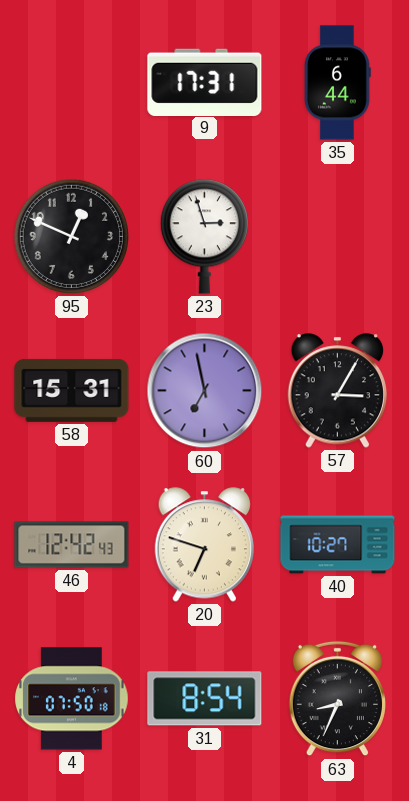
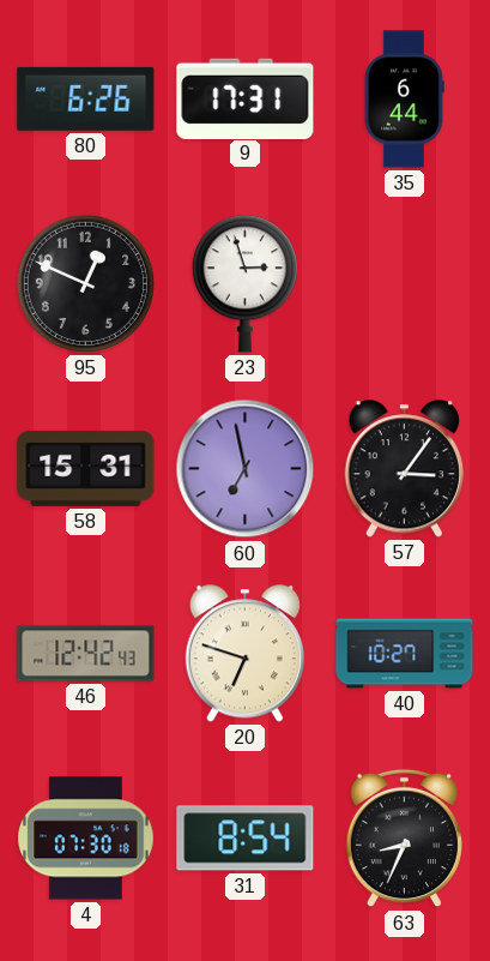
80: none -> 6:26
57: 3:05 -> 3:06
4: 07:50 -> 07:30
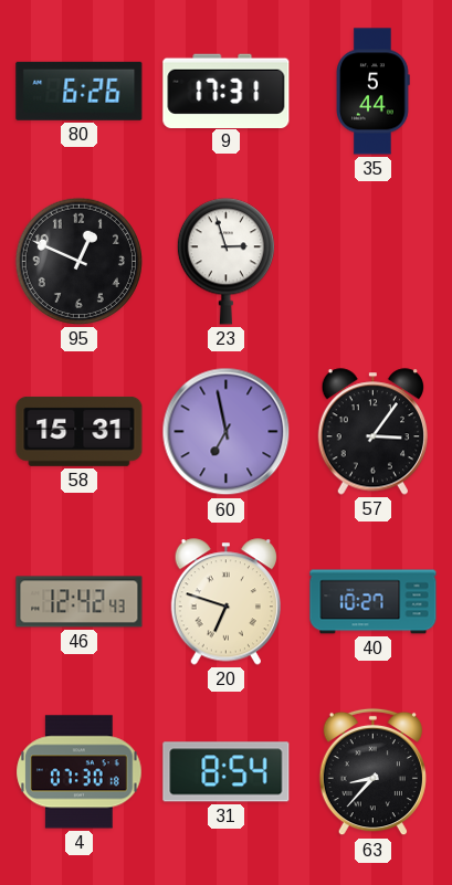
35: 6:44 -> 5:44
63: 8:34 -> 8:37
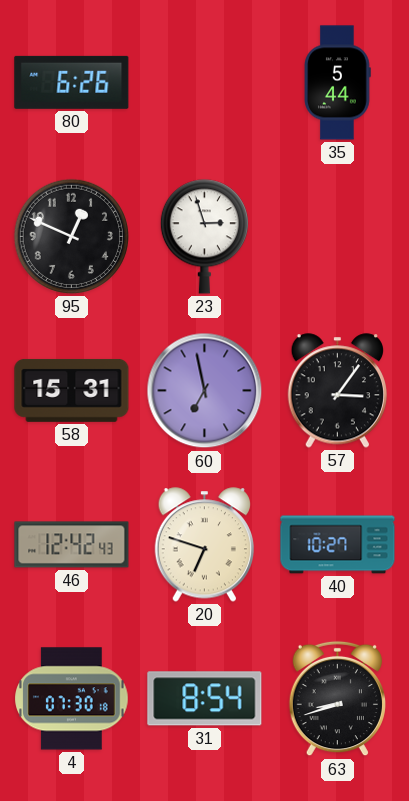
9: 17:31 -> none
63: 8:37 -> 8:42
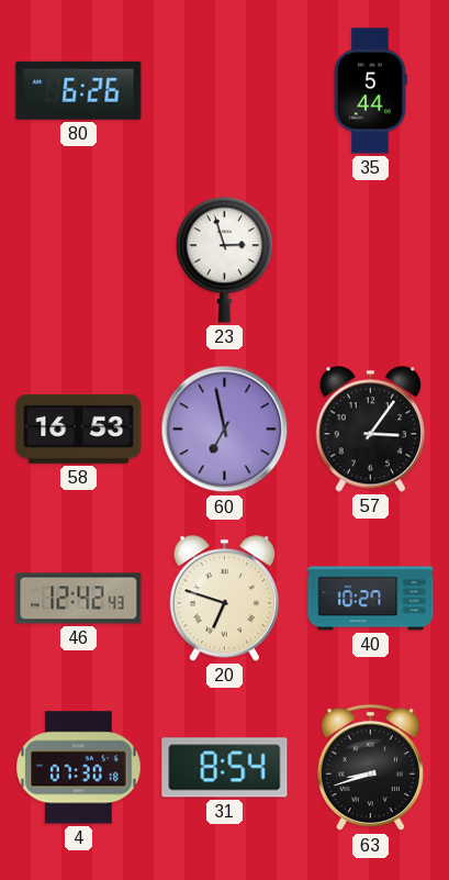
95: 12:49 -> none
58: 15:31 -> 16:53
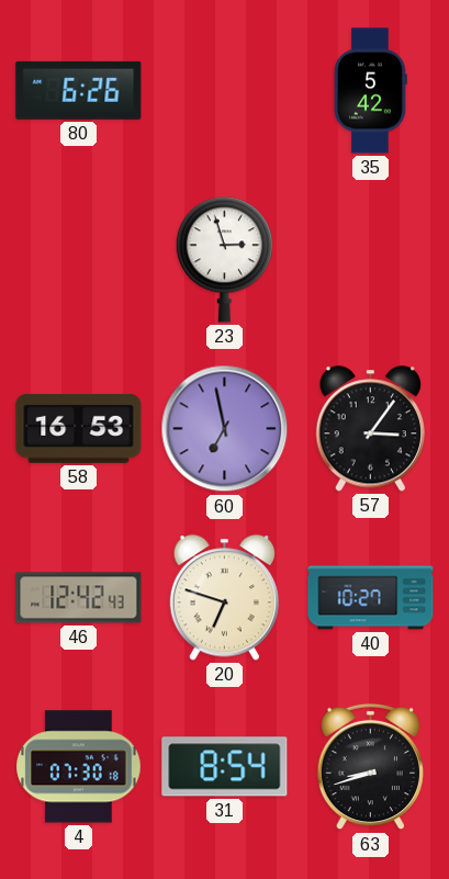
35: 5:44 -> 5:42
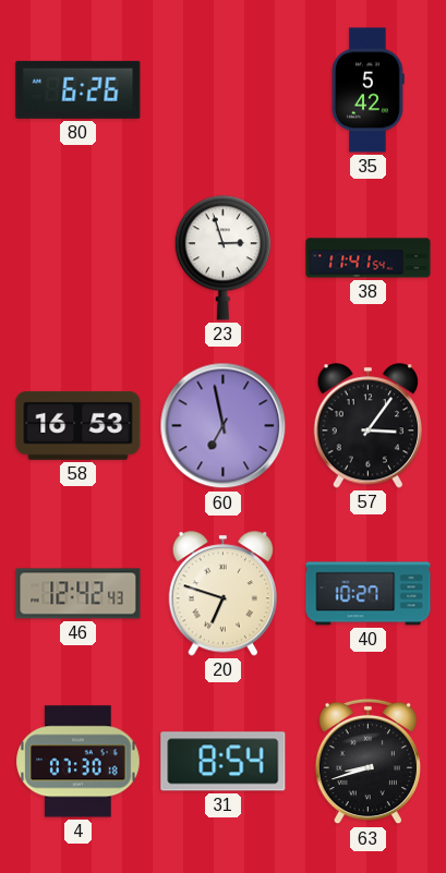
38: none -> 11:41
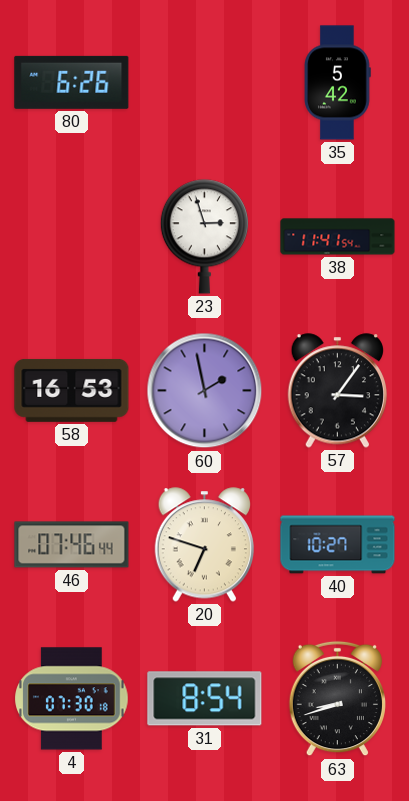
60: 6:58 -> 1:58
46: 12:42 -> 07:46
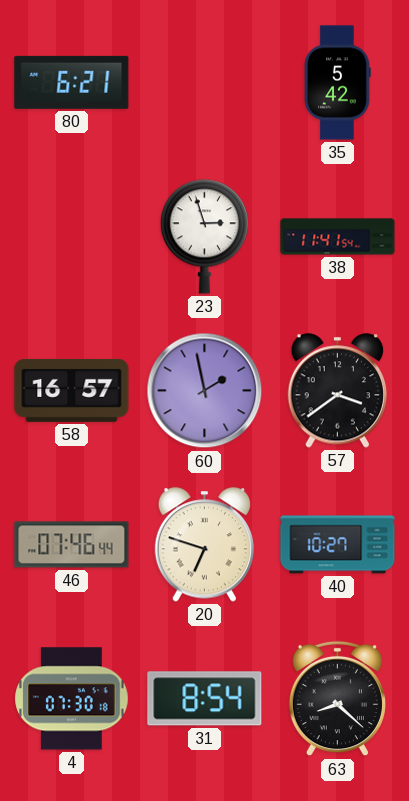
80: 6:26 -> 6:21
58: 16:53 -> 16:57
57: 3:06 -> 3:39
63: 8:42 -> 8:22
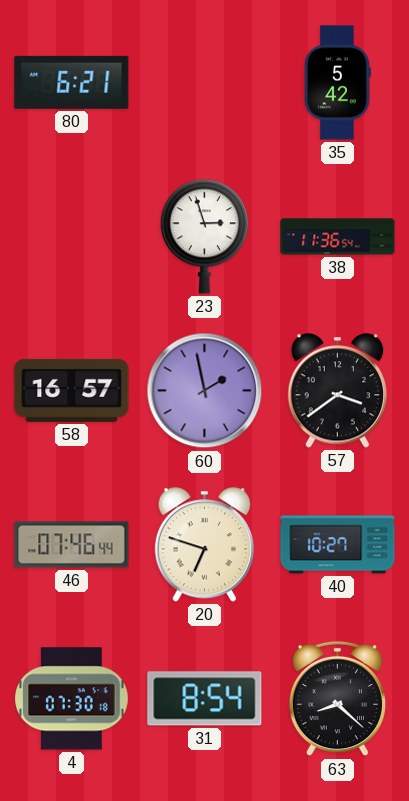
38: 11:41 -> 11:36
